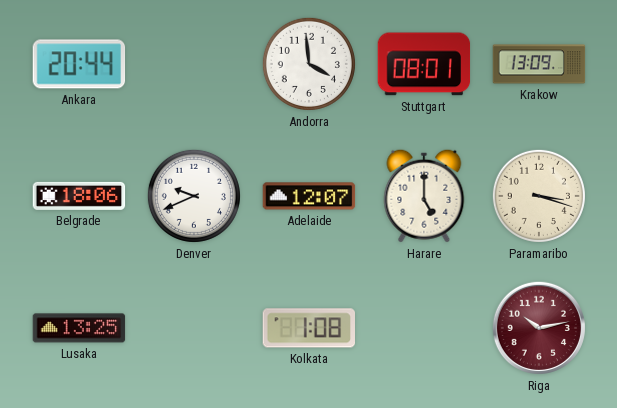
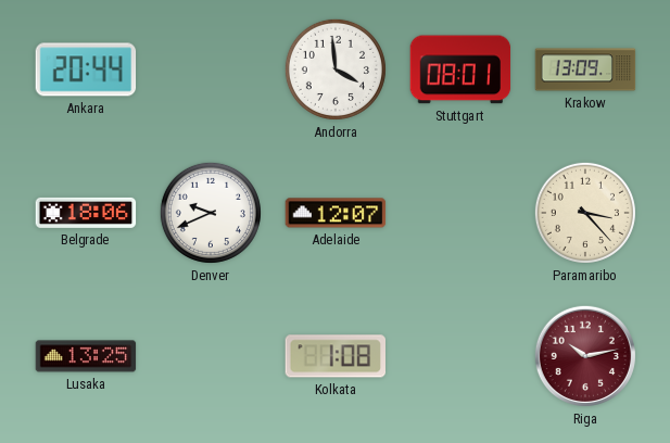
Harare: 5:00 -> none
Paramaribo: 3:18 -> 3:23
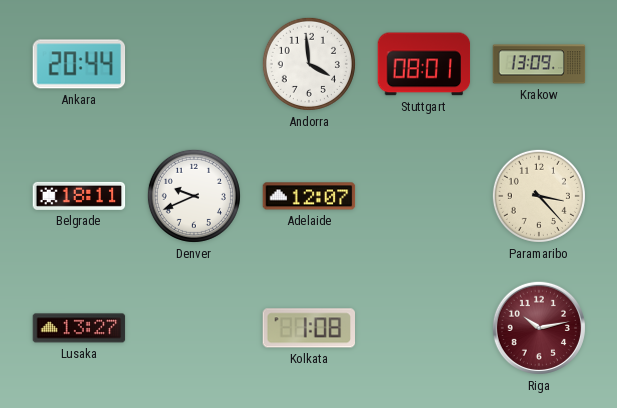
Belgrade: 18:06 -> 18:11
Lusaka: 13:25 -> 13:27
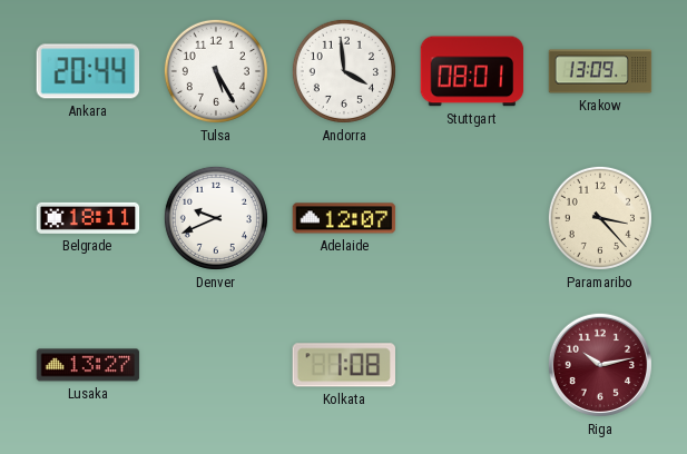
Tulsa: none -> 5:25
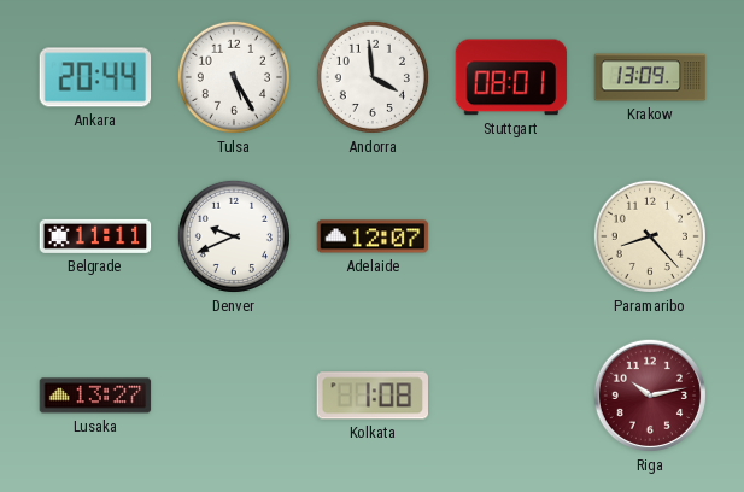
Belgrade: 18:11 -> 11:11
Paramaribo: 3:23 -> 8:23
